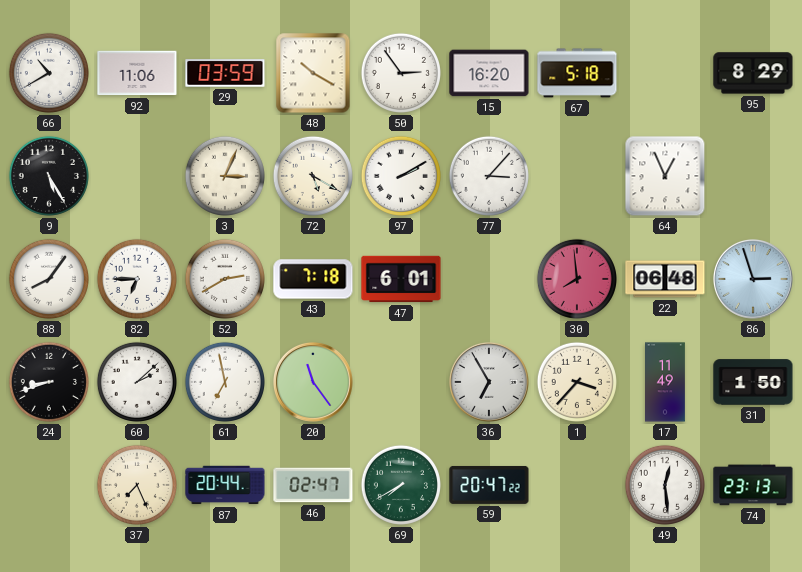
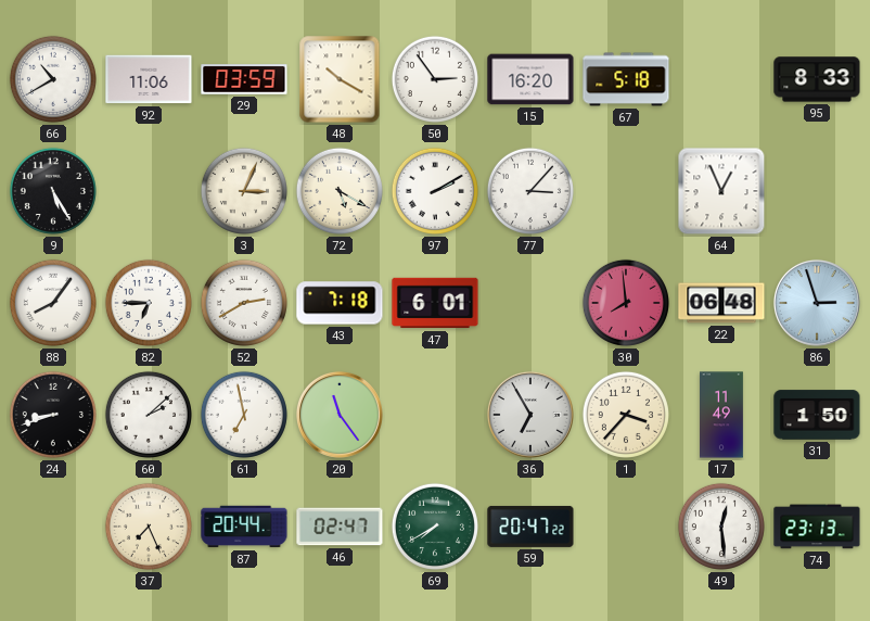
95: 8:29 -> 8:33
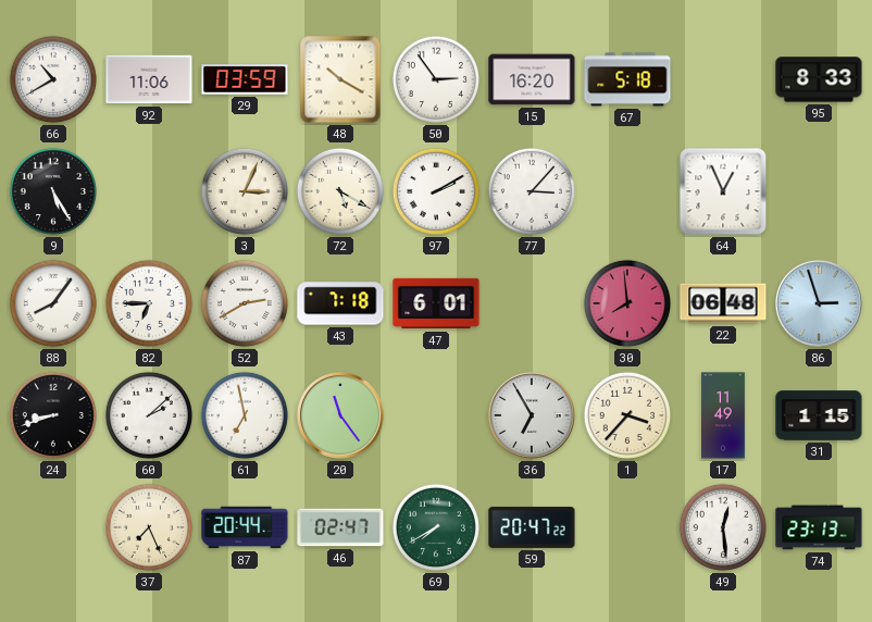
31: 1:50 -> 1:15
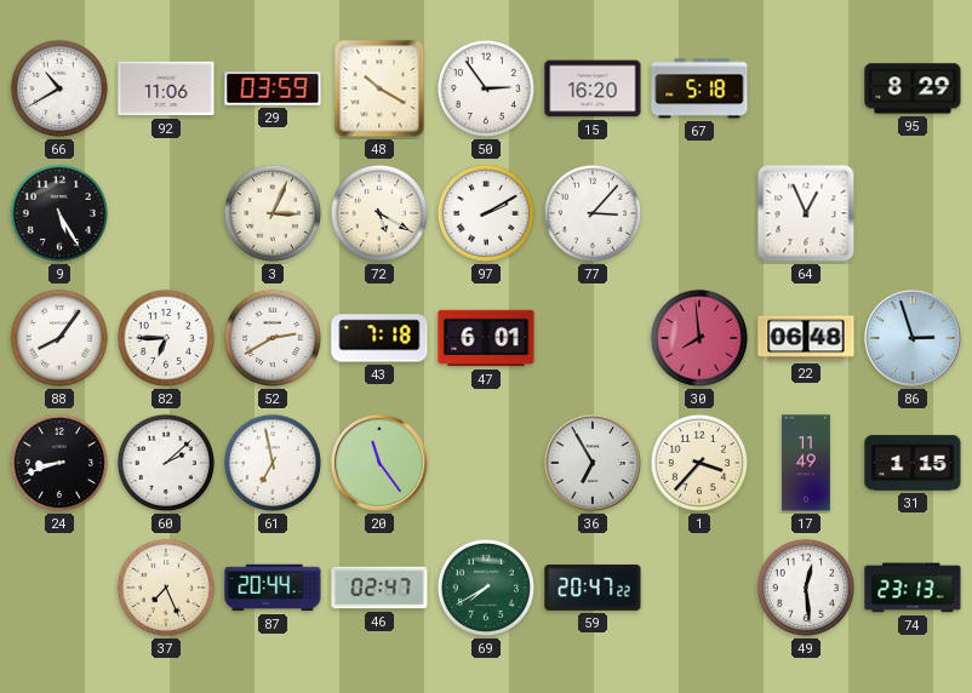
95: 8:33 -> 8:29
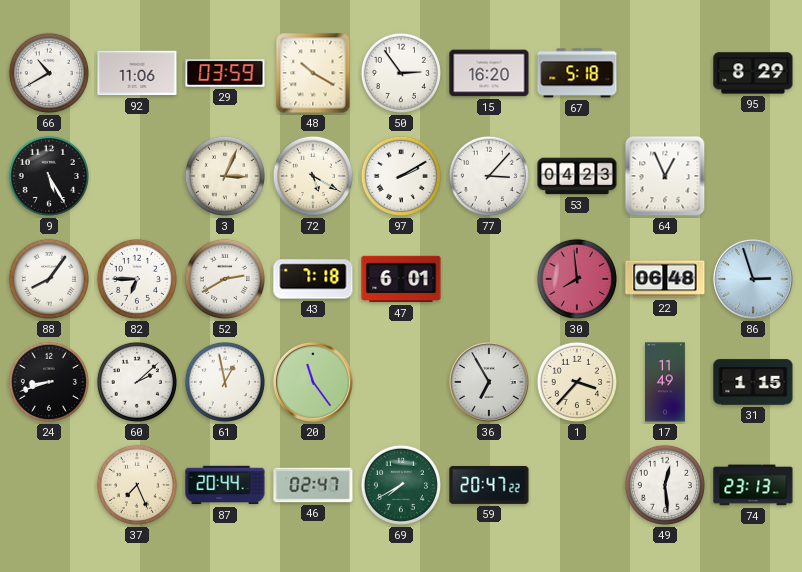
53: none -> 04:23
61: 6:58 -> 12:58
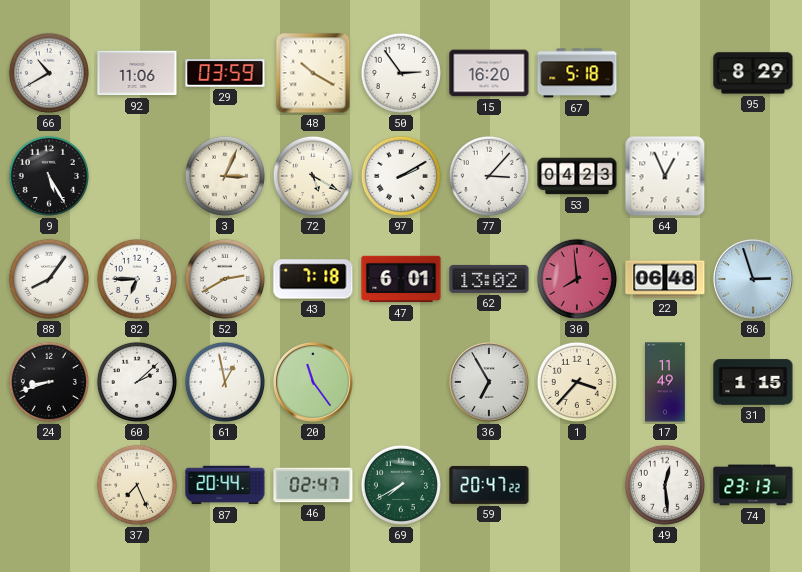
62: none -> 13:02
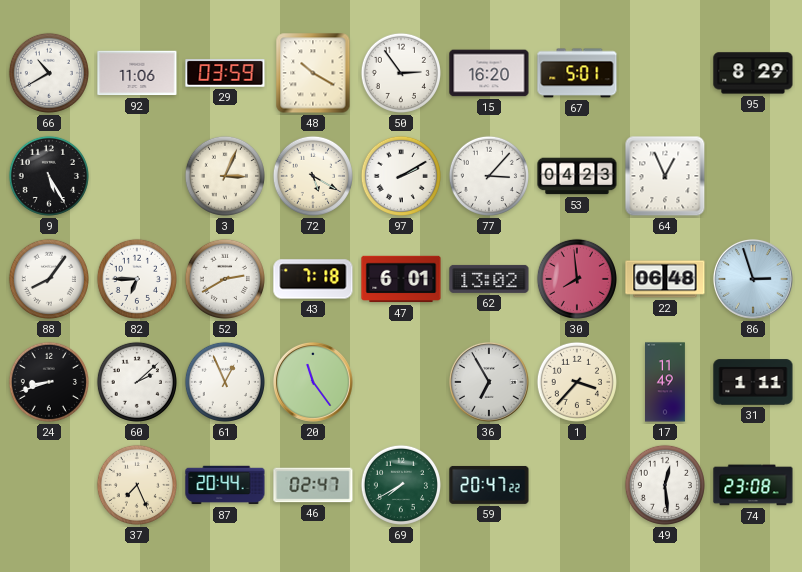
67: 5:18 -> 5:01
61: 12:58 -> 12:56
31: 1:15 -> 1:11
74: 23:13 -> 23:08
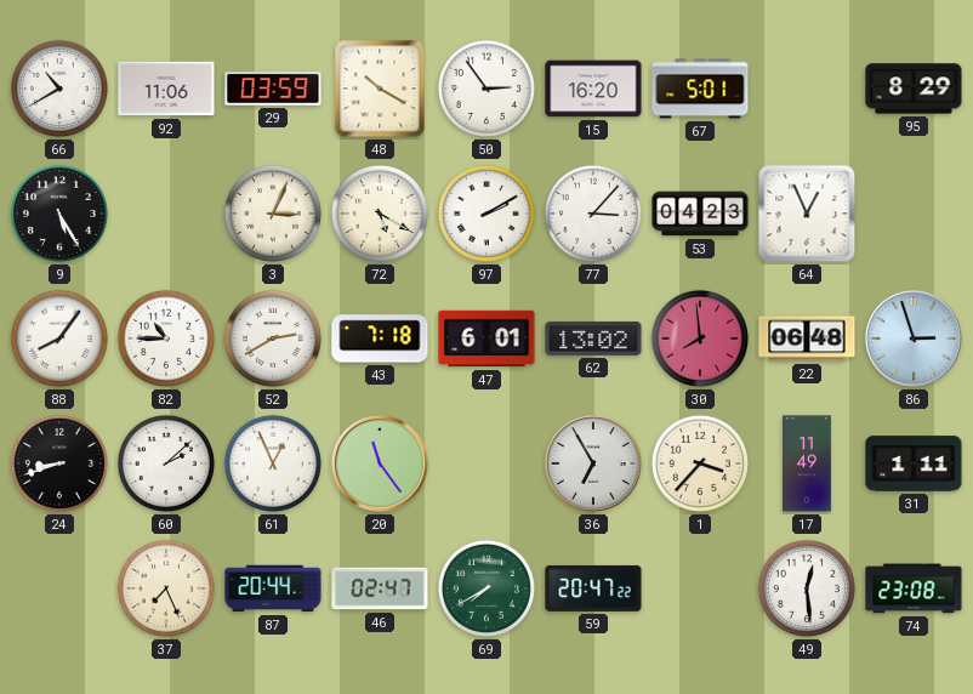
82: 6:45 -> 10:45
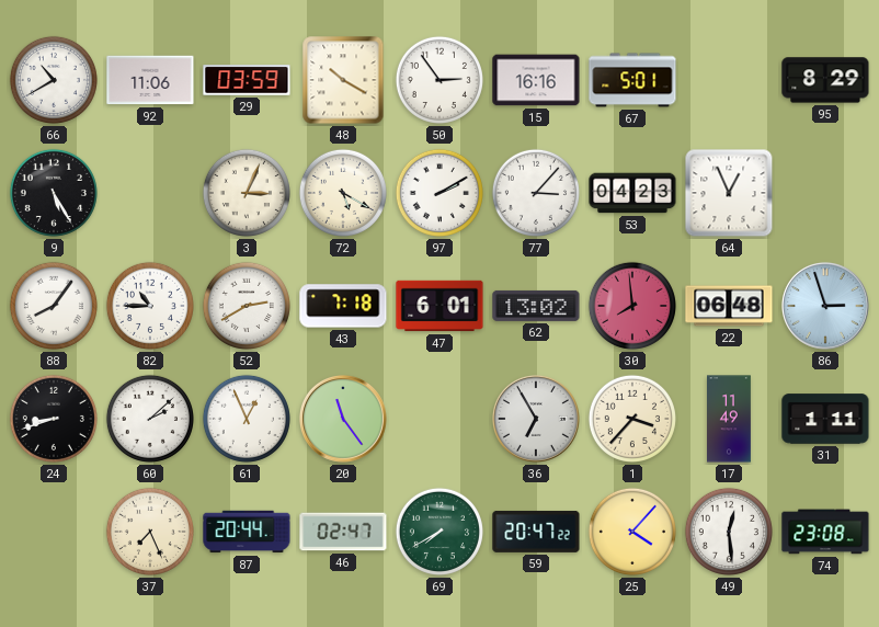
15: 16:20 -> 16:16
25: none -> 4:07
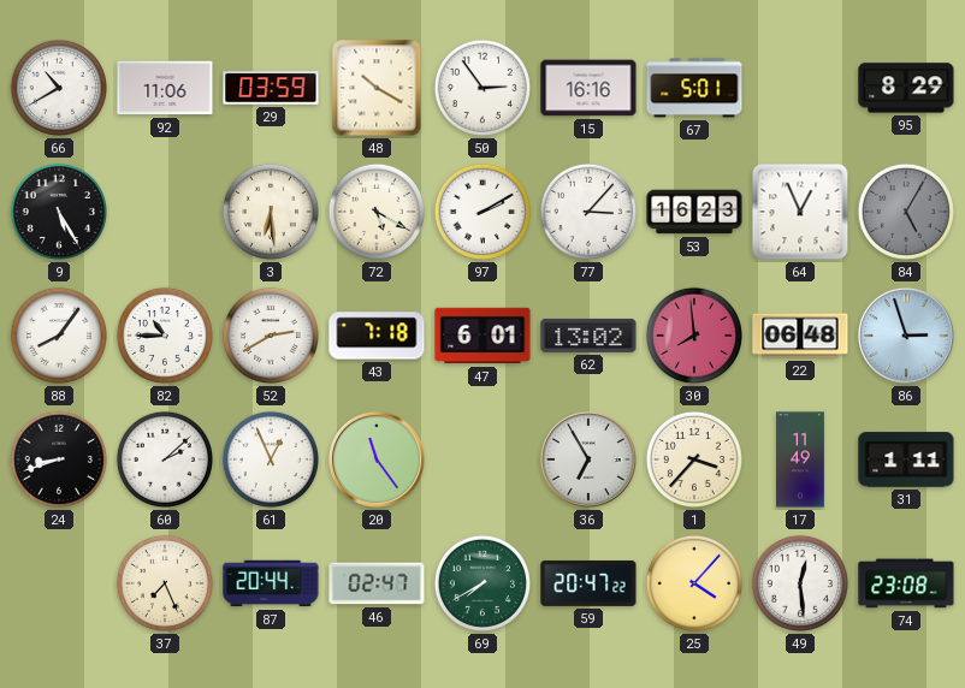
3: 3:04 -> 6:29
53: 04:23 -> 16:23
84: none -> 5:05
